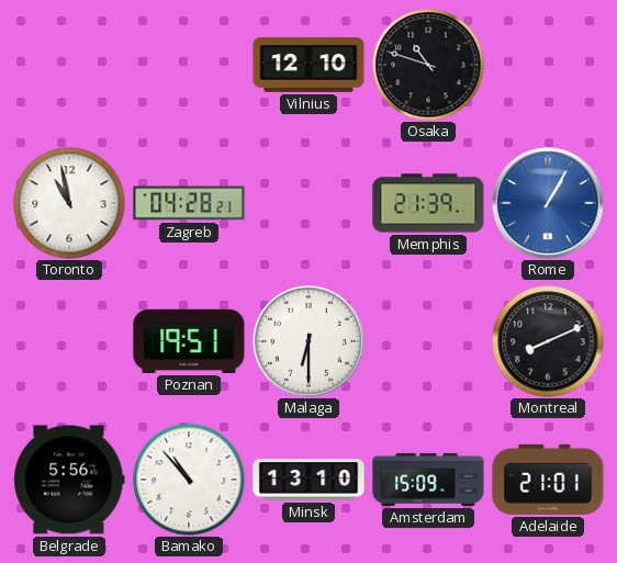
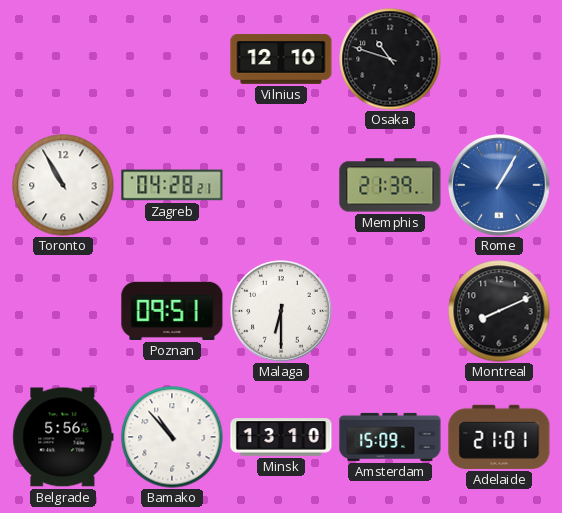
Toronto: 10:58 -> 10:55
Poznan: 19:51 -> 09:51
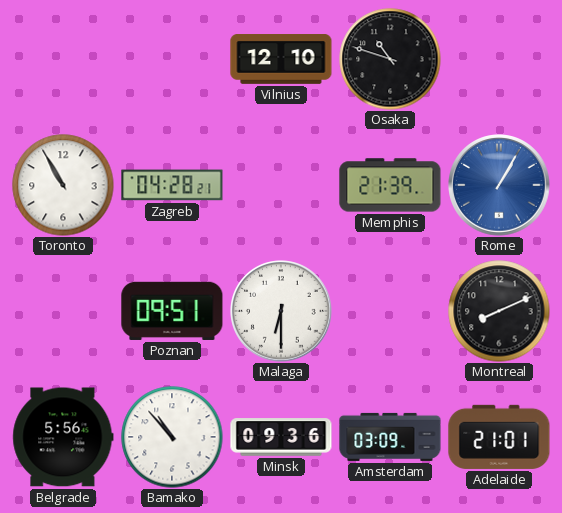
Minsk: 13:10 -> 09:36
Amsterdam: 15:09 -> 03:09
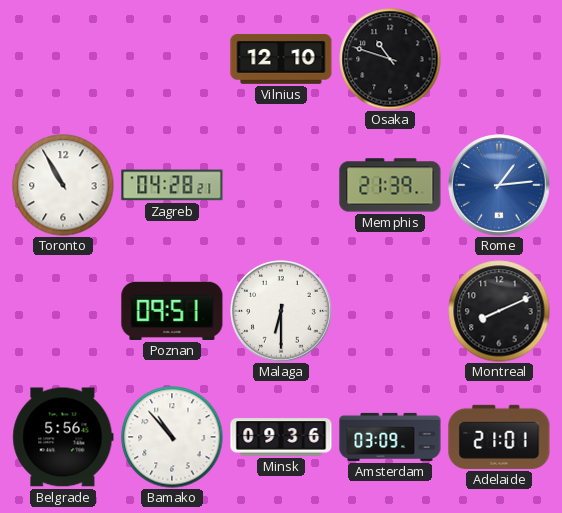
Rome: 1:05 -> 1:14
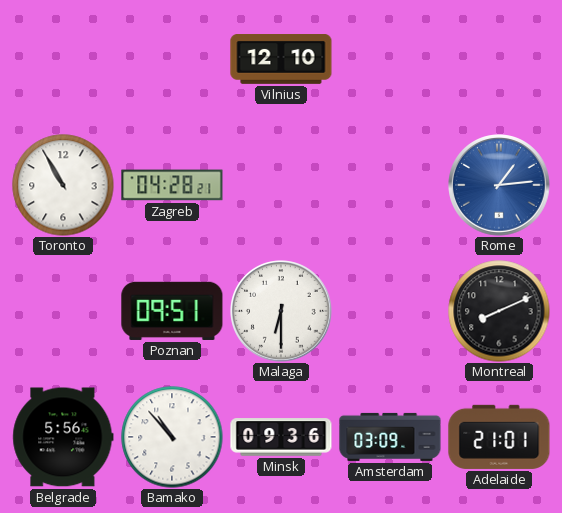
Osaka: 10:48 -> none
Memphis: 21:39 -> none
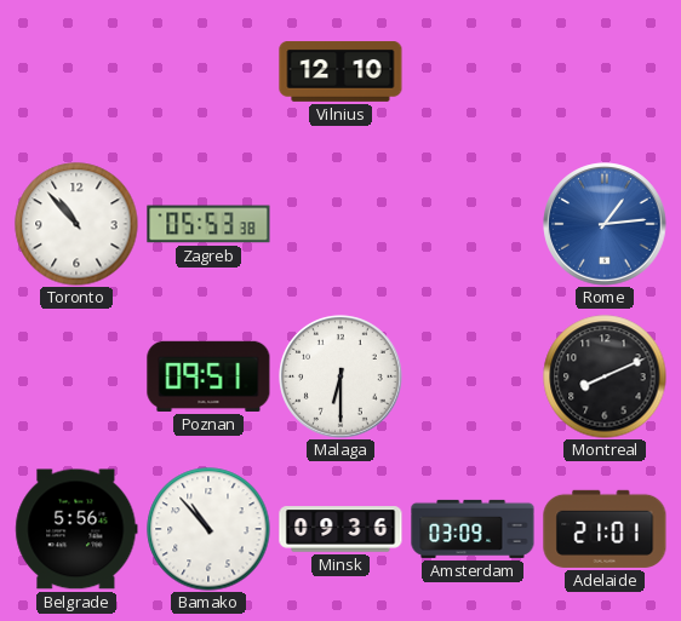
Toronto: 10:55 -> 10:53
Zagreb: 04:28 -> 05:53
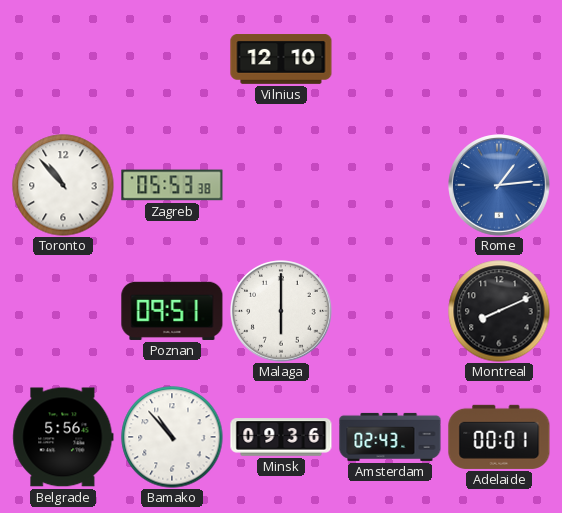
Malaga: 6:30 -> 6:00
Amsterdam: 03:09 -> 02:43
Adelaide: 21:01 -> 00:01
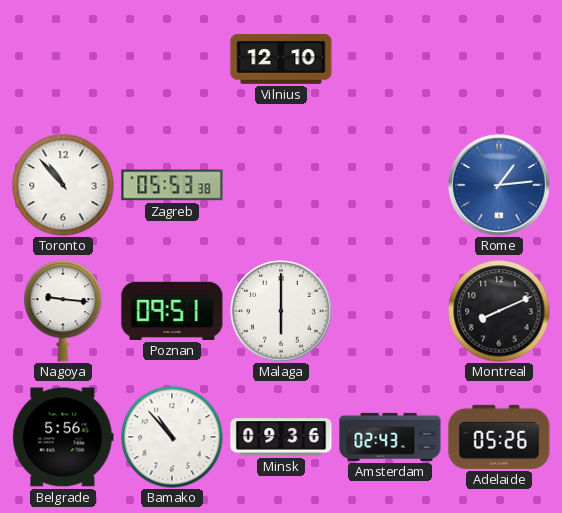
Nagoya: none -> 9:16
Adelaide: 00:01 -> 05:26
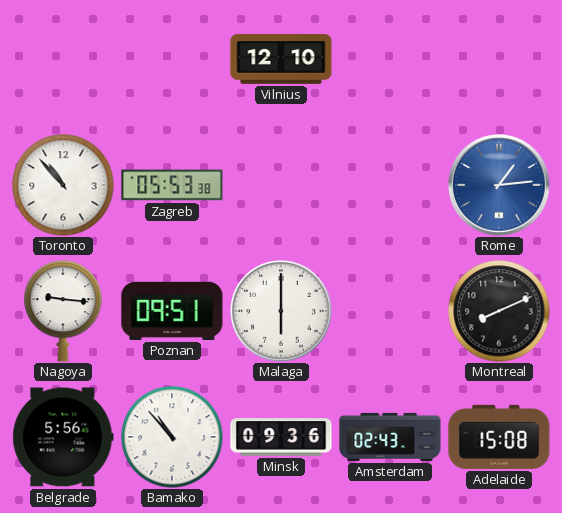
Adelaide: 05:26 -> 15:08
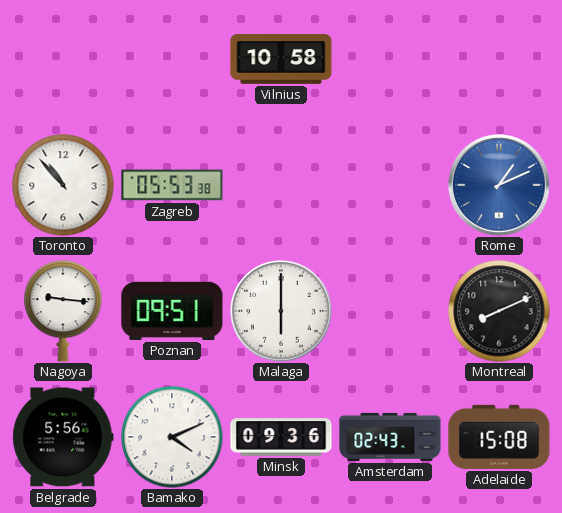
Vilnius: 12:10 -> 10:58
Rome: 1:14 -> 1:11
Bamako: 10:53 -> 4:11
